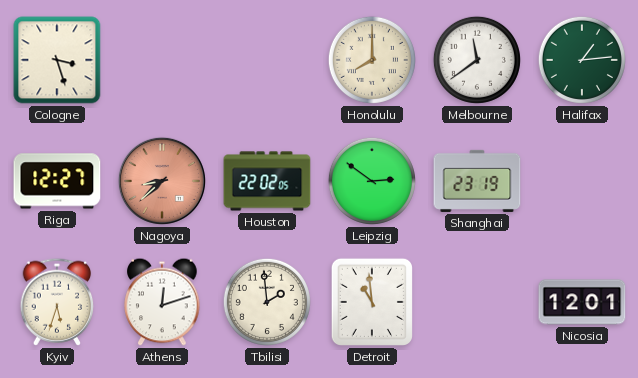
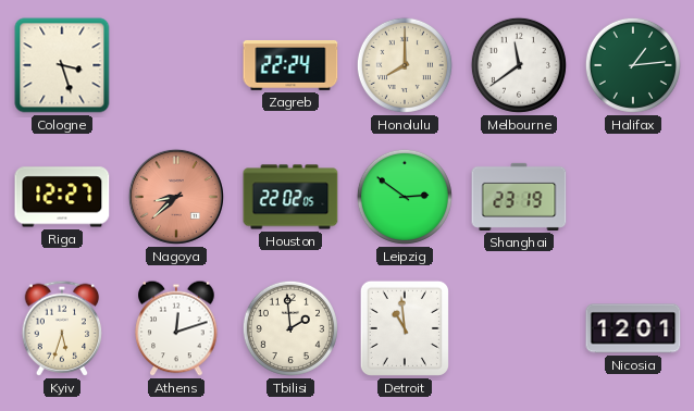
Zagreb: none -> 22:24
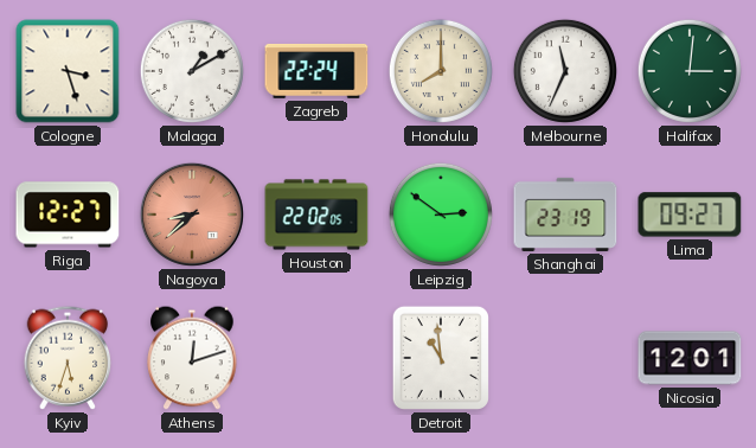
Malaga: none -> 1:10
Melbourne: 11:39 -> 11:34
Halifax: 1:14 -> 3:01
Lima: none -> 09:27
Tbilisi: 1:59 -> none
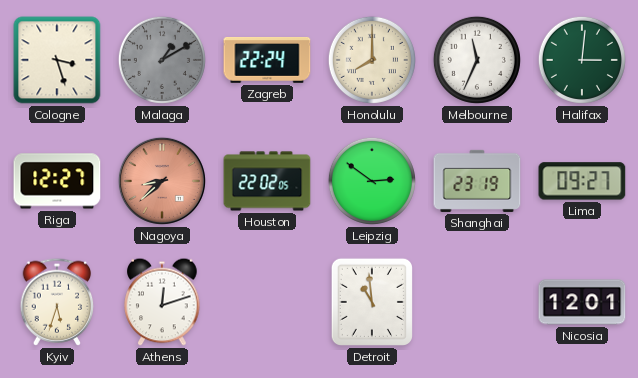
Malaga dial: white -> grey
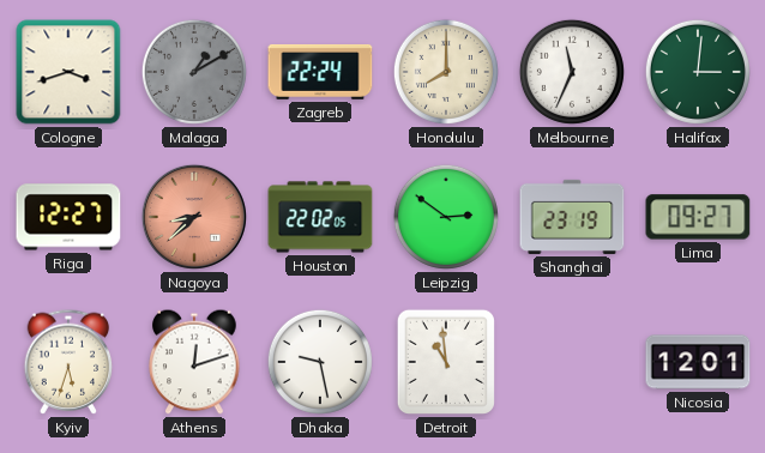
Cologne: 3:27 -> 3:42
Dhaka: none -> 9:28
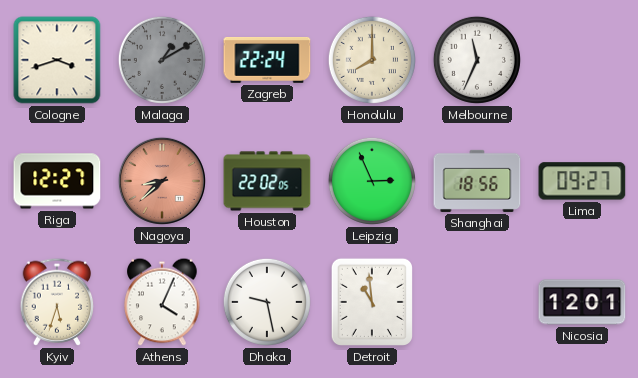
Halifax: 3:01 -> none
Leipzig: 2:51 -> 2:56
Shanghai: 23:19 -> 18:56
Athens: 12:12 -> 4:04
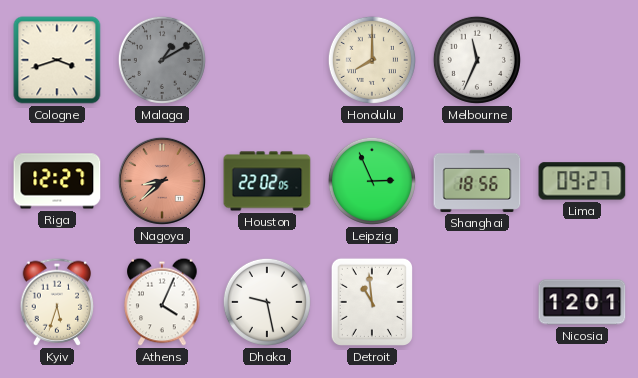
Zagreb: 22:24 -> none
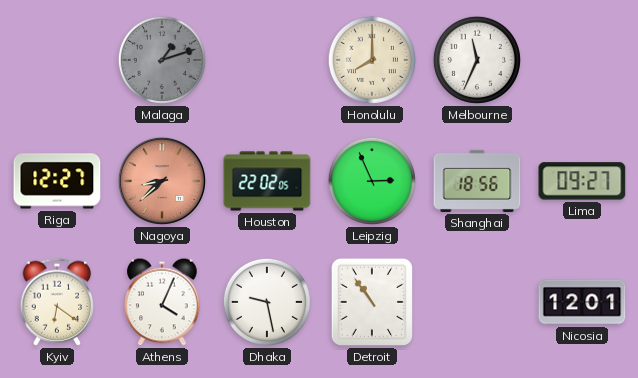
Cologne: 3:42 -> none
Malaga: 1:10 -> 1:12
Kyiv: 5:33 -> 6:21
Detroit: 10:59 -> 10:54
